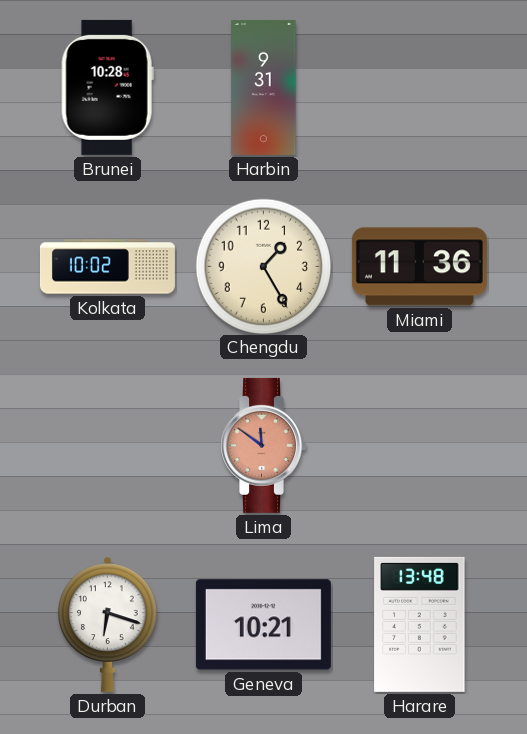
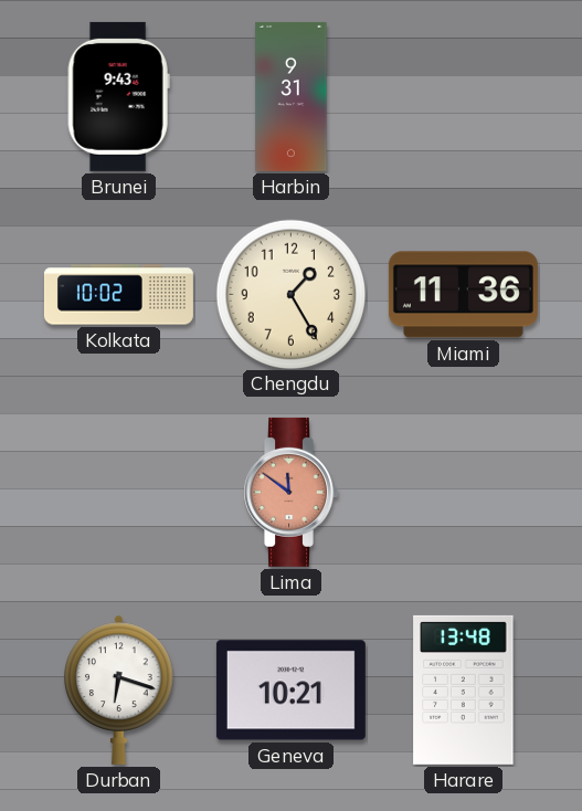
Brunei: 10:28 -> 9:43
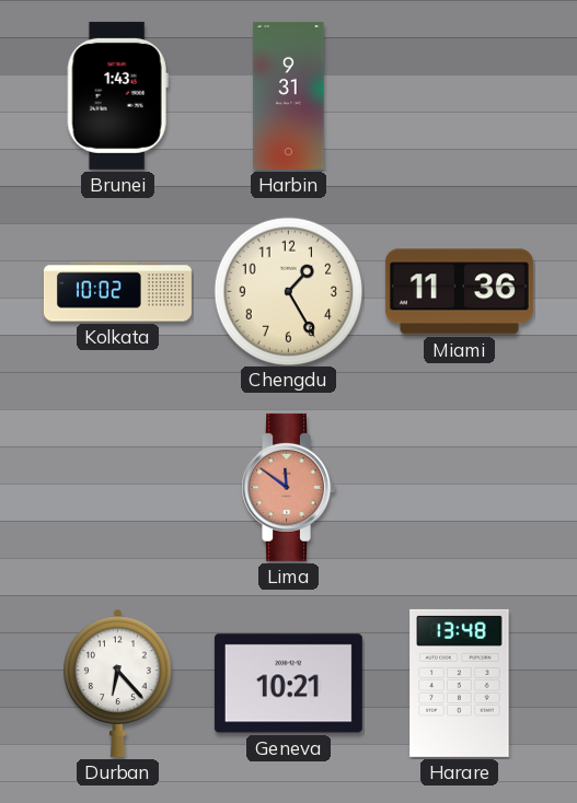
Brunei: 9:43 -> 1:43
Durban: 6:18 -> 6:23
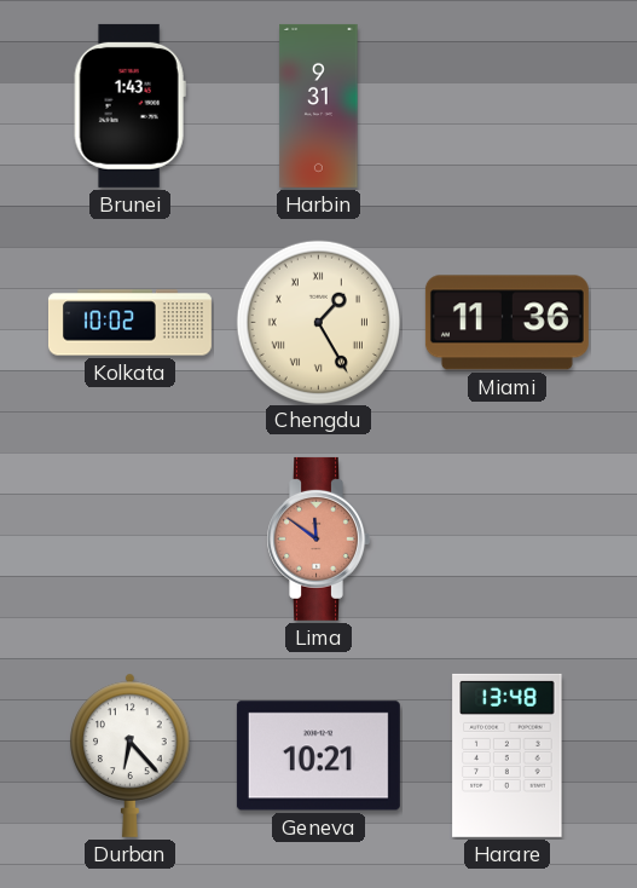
Chengdu numerals: Arabic -> Roman
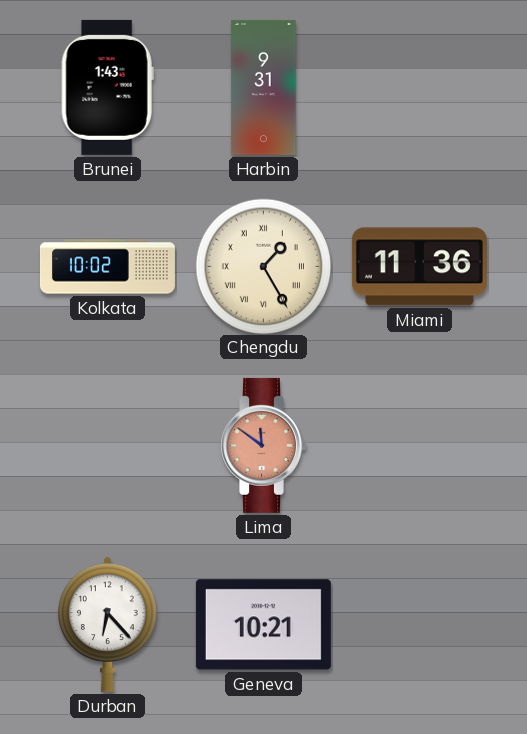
Harare: 13:48 -> none
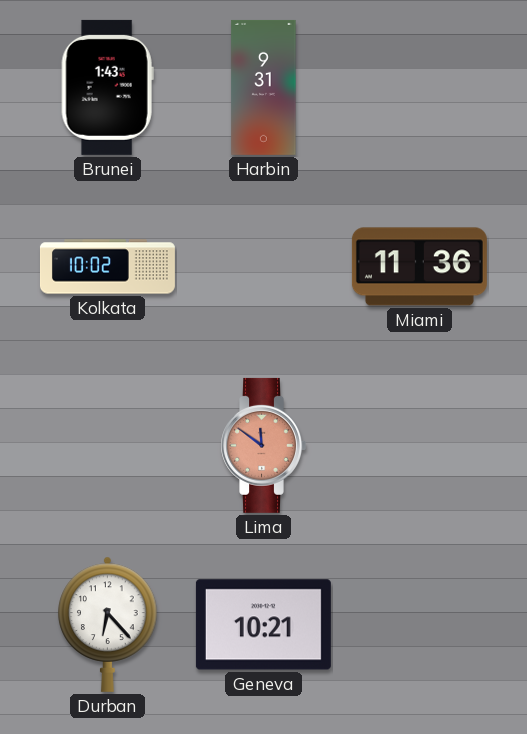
Chengdu: 1:25 -> none
